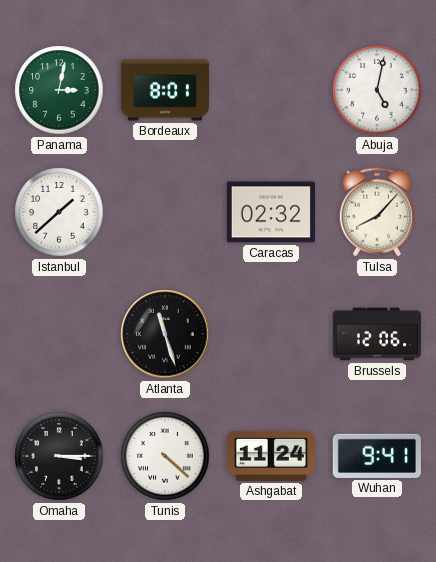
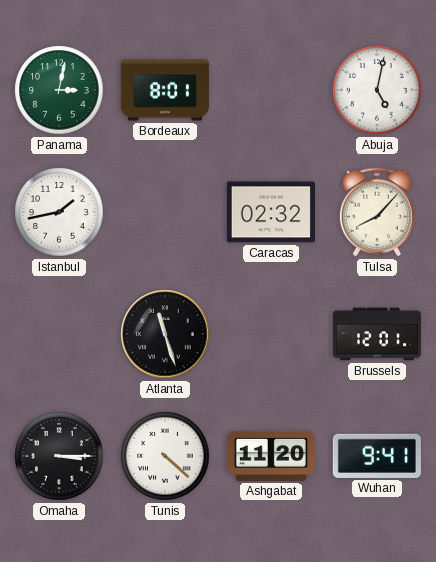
Istanbul: 1:38 -> 1:43
Brussels: 12:06 -> 12:01
Ashgabat: 11:24 -> 11:20
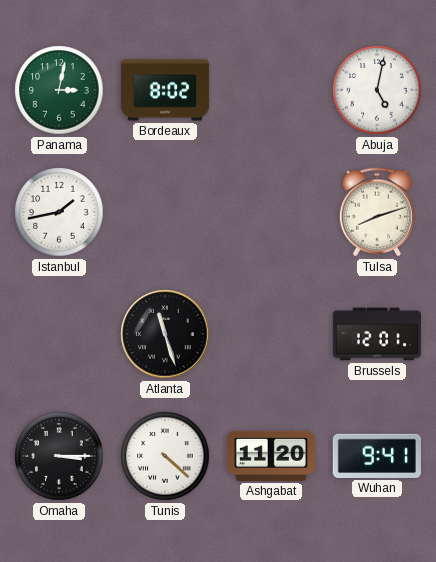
Bordeaux: 8:01 -> 8:02
Caracas: 02:32 -> none
Tulsa: 8:07 -> 8:12
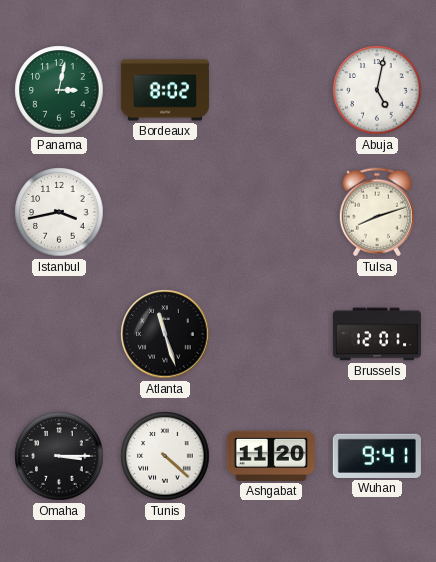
Istanbul: 1:43 -> 3:43
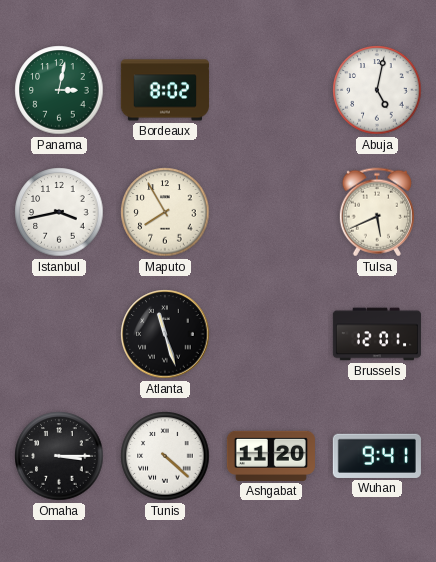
Maputo: none -> 7:55
Tulsa: 8:12 -> 5:41
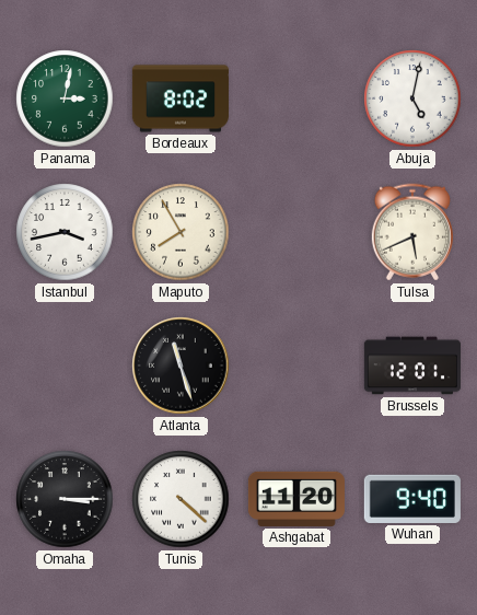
Wuhan: 9:41 -> 9:40
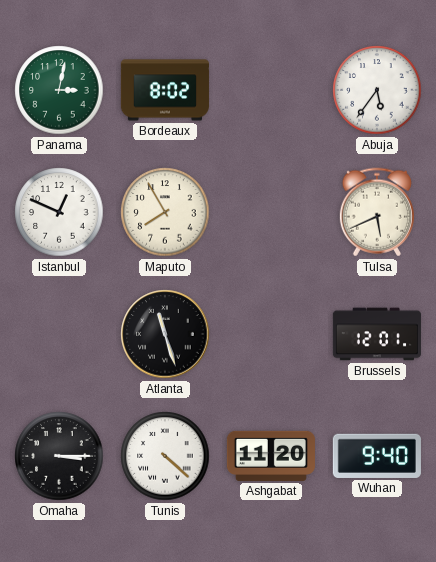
Abuja: 5:02 -> 5:36
Istanbul: 3:43 -> 12:49
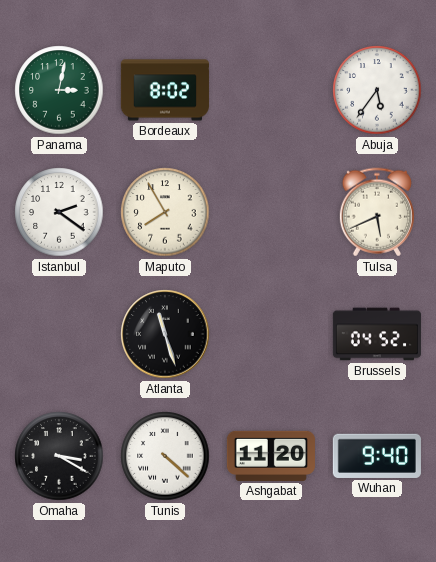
Istanbul: 12:49 -> 2:21
Brussels: 12:01 -> 04:52
Omaha: 3:15 -> 3:20
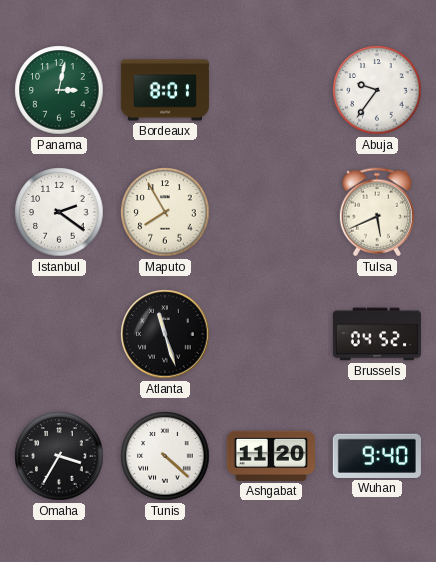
Bordeaux: 8:02 -> 8:01
Abuja: 5:36 -> 9:36
Omaha: 3:20 -> 3:35
